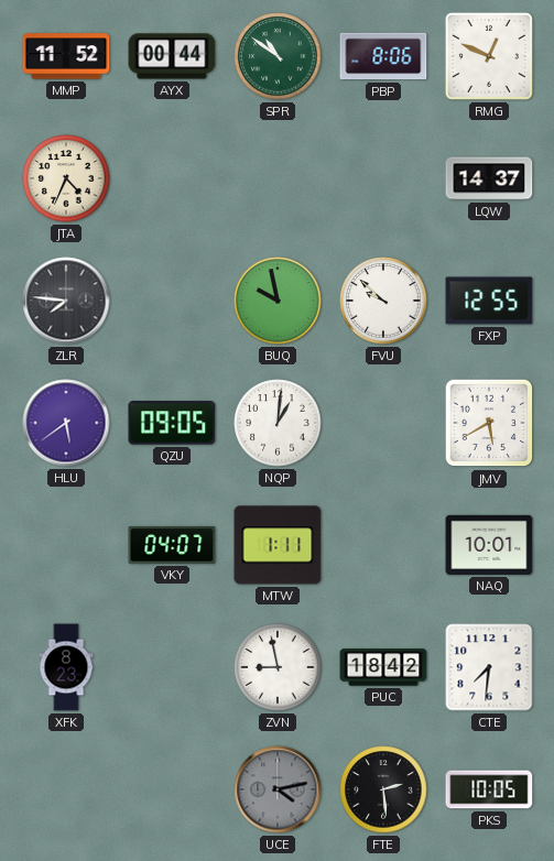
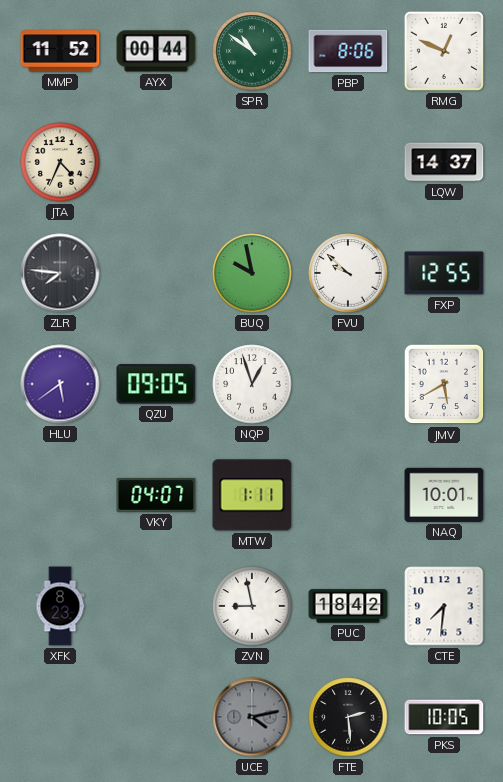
NQP: 1:01 -> 12:57
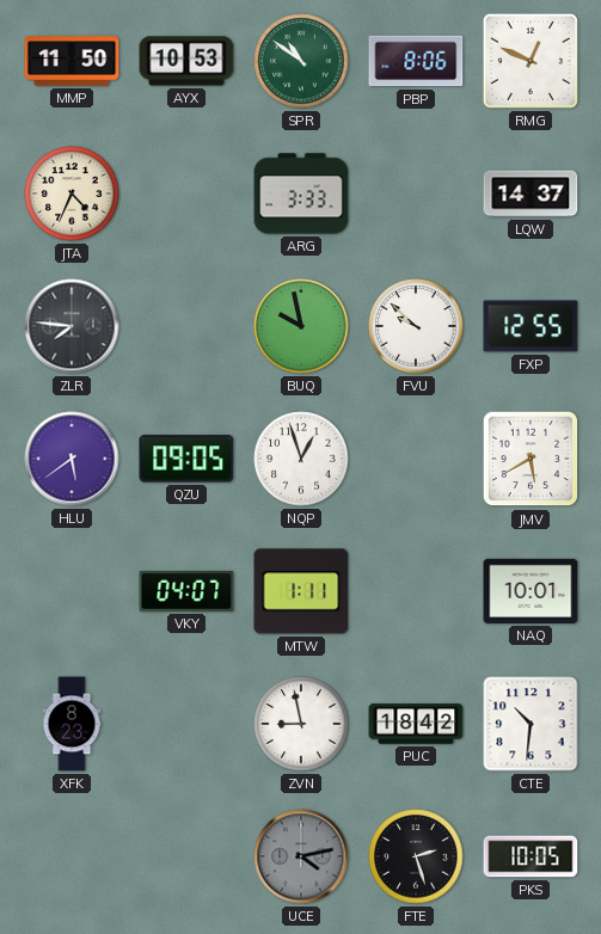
MMP: 11:52 -> 11:50
AYX: 00:44 -> 10:53
ARG: none -> 3:33
CTE: 7:31 -> 10:31
FTE: 2:29 -> 2:27
